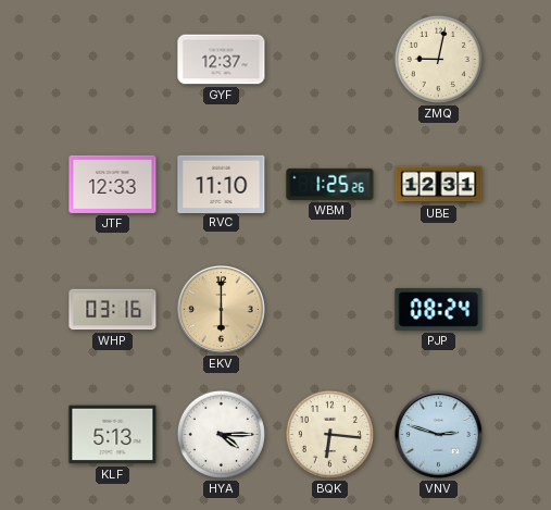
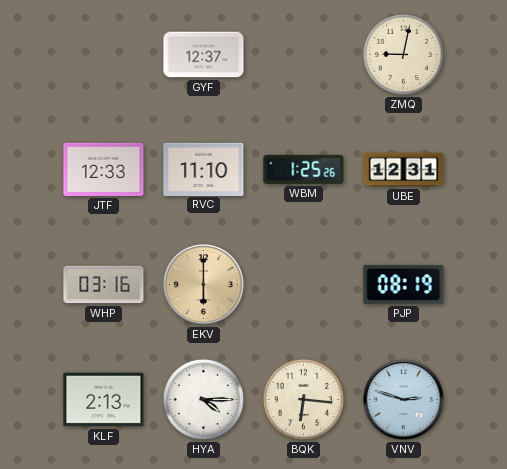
PJP: 08:24 -> 08:19
KLF: 5:13 -> 2:13
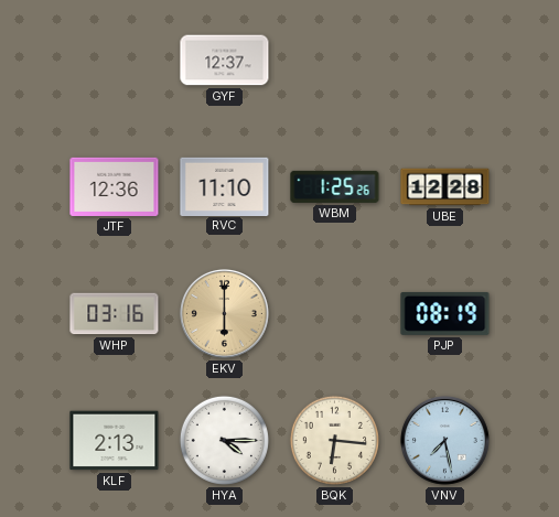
ZMQ: 9:02 -> none
JTF: 12:33 -> 12:36
UBE: 12:31 -> 12:28
VNV: 2:48 -> 7:28
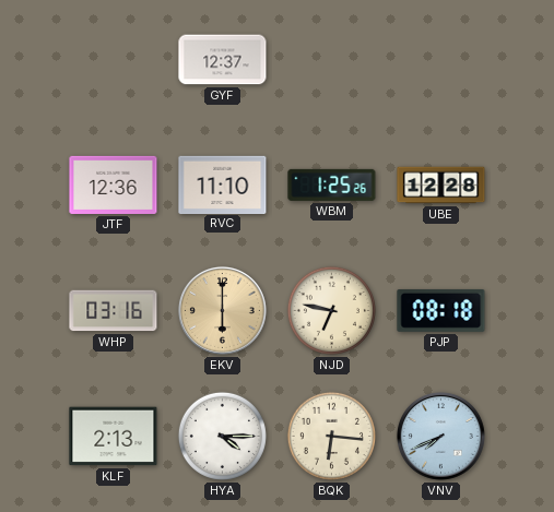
NJD: none -> 6:47
PJP: 08:19 -> 08:18
VNV: 7:28 -> 7:41
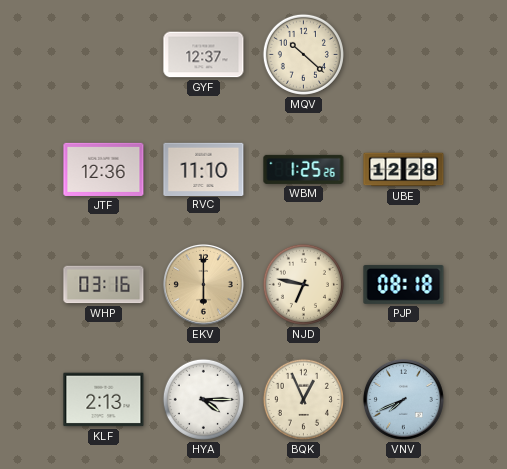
MQV: none -> 10:22
BQK: 6:16 -> 12:56
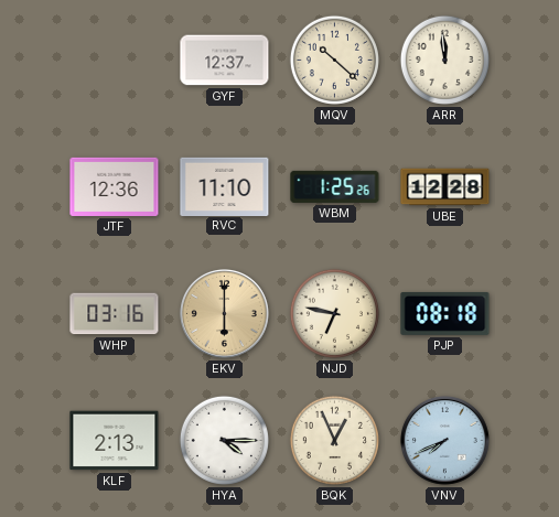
ARR: none -> 11:59
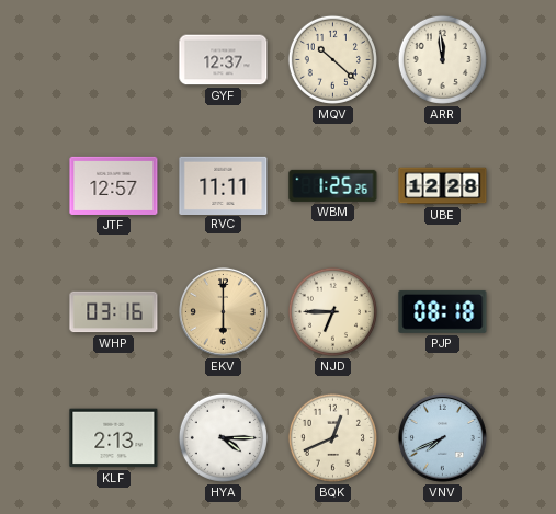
JTF: 12:36 -> 12:57
RVC: 11:10 -> 11:11
NJD: 6:47 -> 6:45
BQK: 12:56 -> 12:41
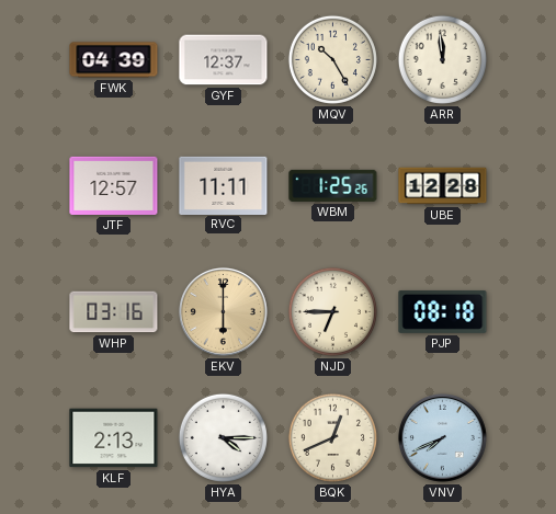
FWK: none -> 04:39
MQV: 10:22 -> 10:25
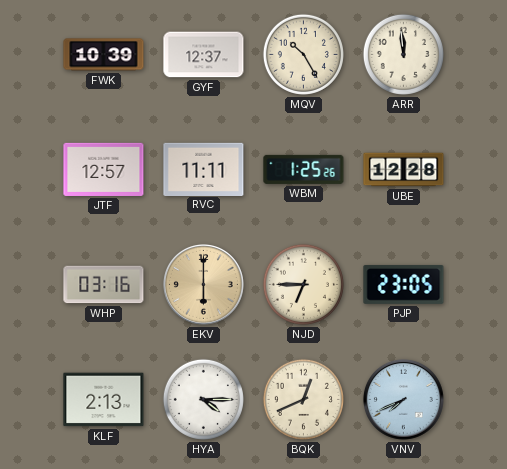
FWK: 04:39 -> 10:39
PJP: 08:18 -> 23:05
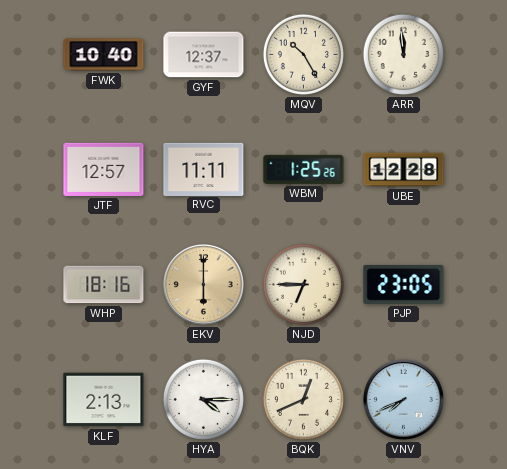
FWK: 10:39 -> 10:40
WHP: 03:16 -> 18:16
